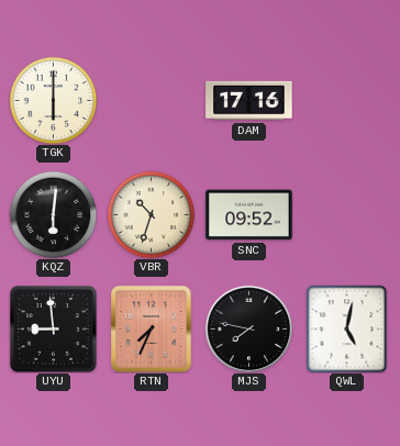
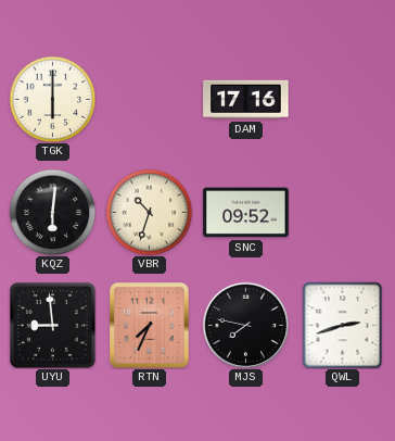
QWL: 5:02 -> 2:42
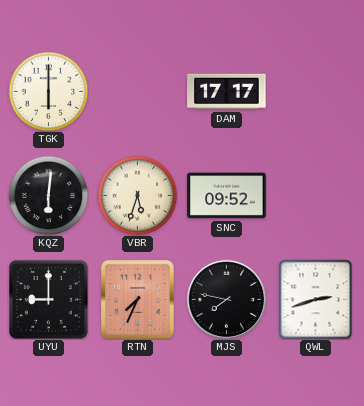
DAM: 17:16 -> 17:17
VBR: 10:33 -> 5:33
UYU: 8:59 -> 9:00
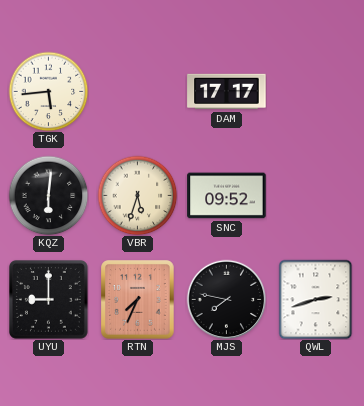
TGK: 6:00 -> 5:44
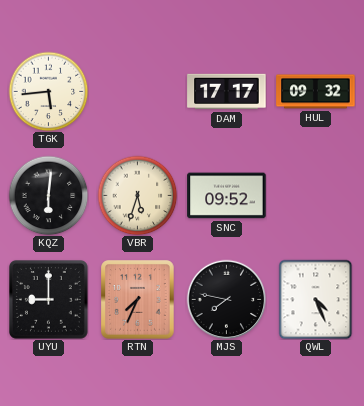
HUL: none -> 09:32
QWL: 2:42 -> 4:26
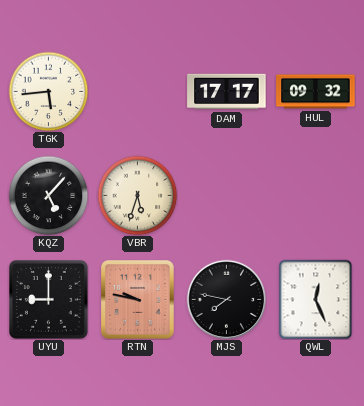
KQZ: 6:01 -> 5:07
SNC: 09:52 -> none
RTN: 7:34 -> 9:47
QWL: 4:26 -> 12:26
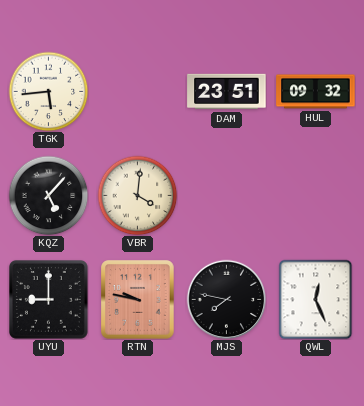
DAM: 17:17 -> 23:51
VBR: 5:33 -> 4:01
